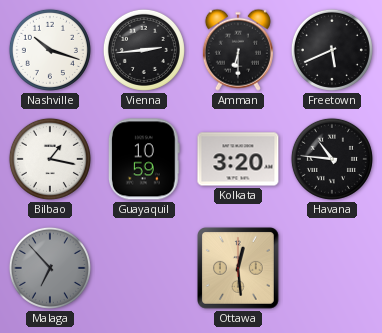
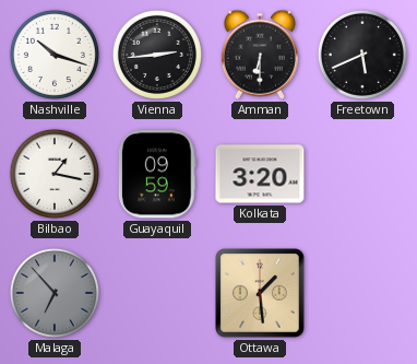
Guayaquil: 10:59 -> 09:59
Havana: 10:46 -> none
Ottawa: 12:29 -> 1:29
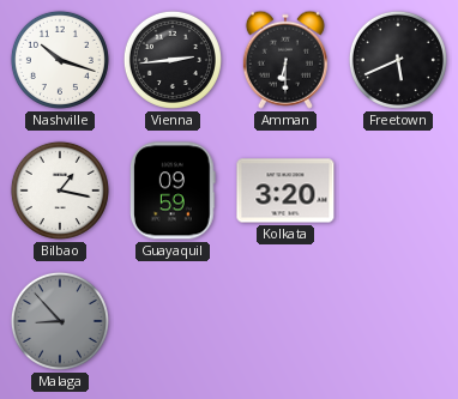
Malaga: 6:53 -> 8:53
Ottawa: 1:29 -> none
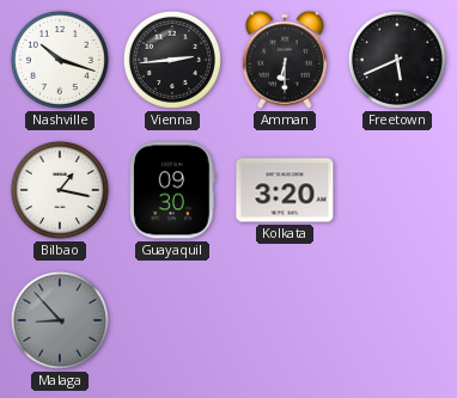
Guayaquil: 09:59 -> 09:30
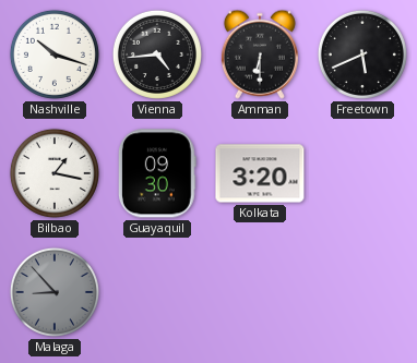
Vienna: 2:44 -> 4:44
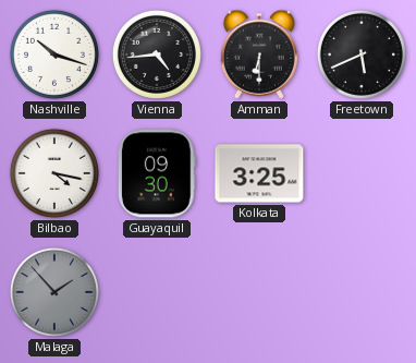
Bilbao: 1:17 -> 4:17
Kolkata: 3:20 -> 3:25
Malaga: 8:53 -> 1:53
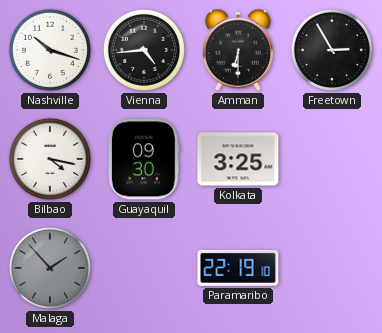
Freetown: 5:41 -> 2:55
Paramaribo: none -> 22:19
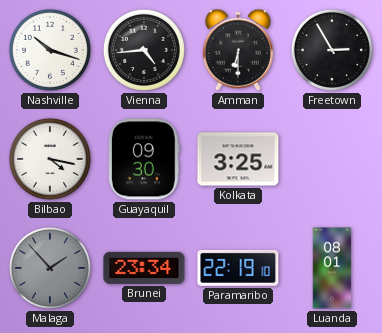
Brunei: none -> 23:34
Luanda: none -> 08:01
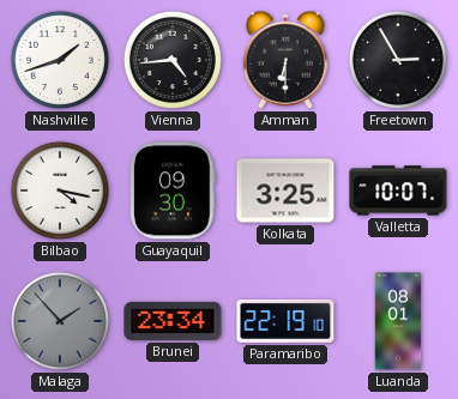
Nashville: 10:18 -> 1:42
Valletta: none -> 10:07
